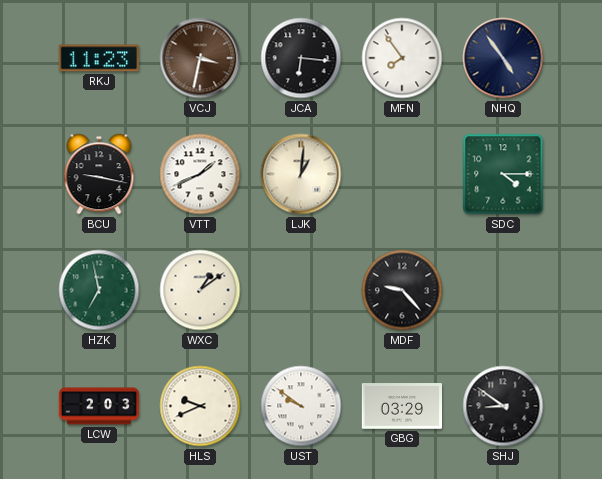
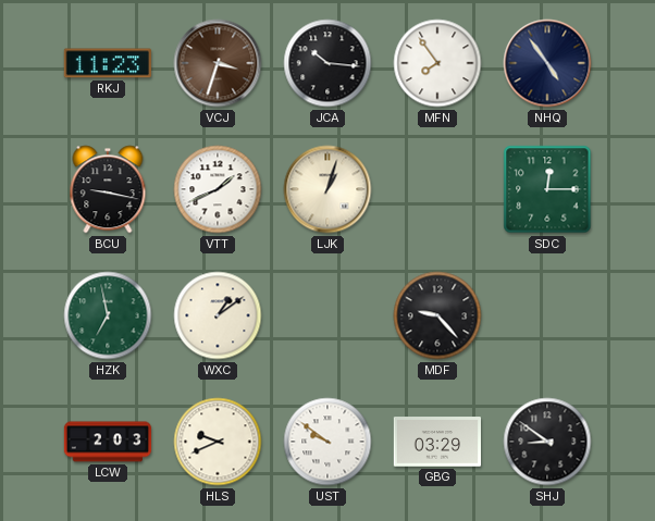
VCJ: 3:32 -> 3:33
JCA: 6:16 -> 10:16
LJK: 1:01 -> 1:03
SDC: 4:15 -> 12:15
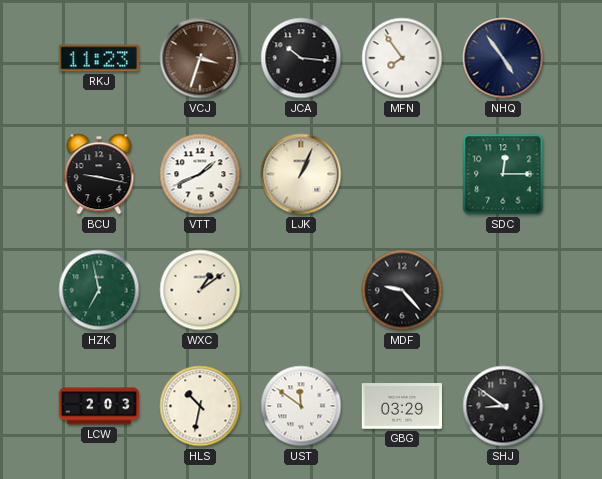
LJK: 1:03 -> 1:04
HLS: 9:41 -> 10:32
UST: 9:51 -> 11:51
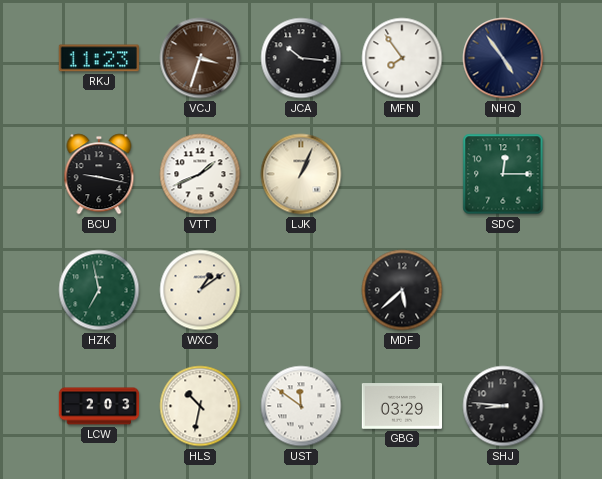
MDF: 9:23 -> 5:38
SHJ: 8:51 -> 8:46
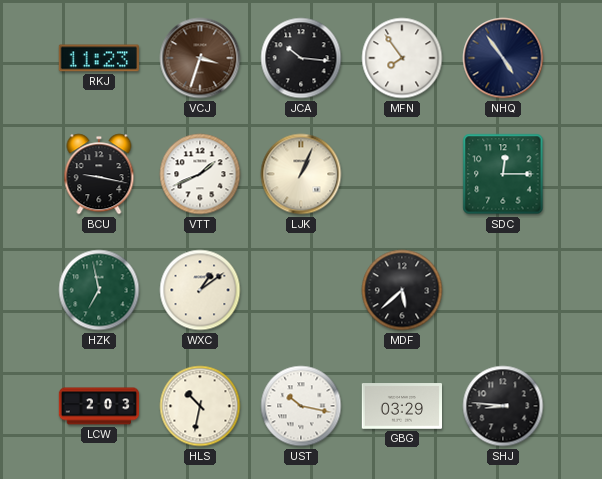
UST: 11:51 -> 10:17
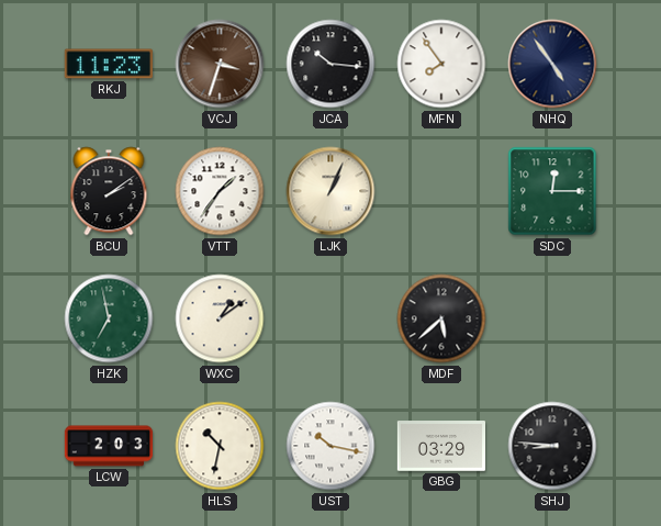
BCU: 9:17 -> 2:09
VTT: 1:41 -> 1:36
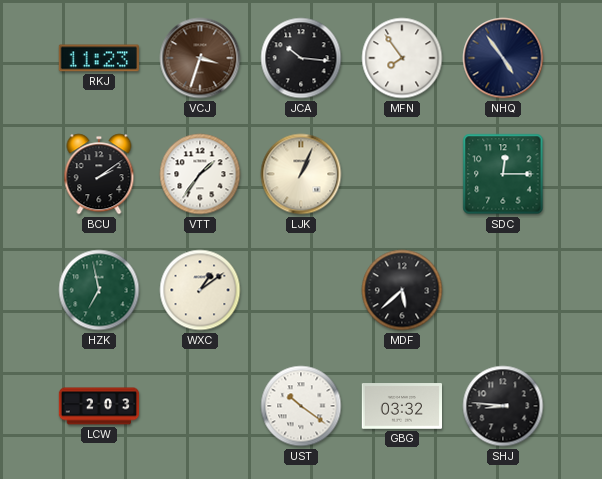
HLS: 10:32 -> none
UST: 10:17 -> 10:21
GBG: 03:29 -> 03:32
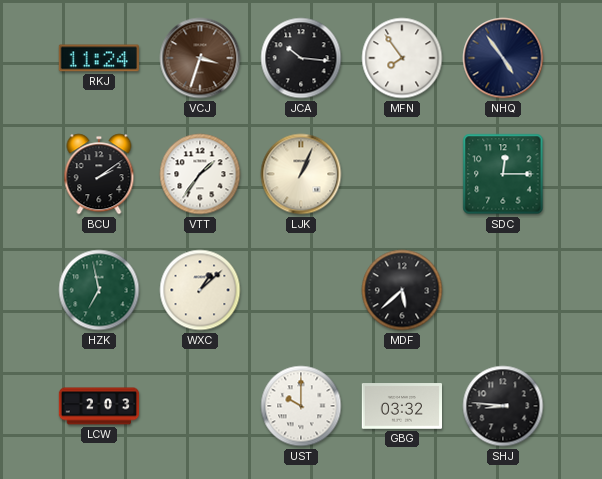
RKJ: 11:23 -> 11:24
WXC: 1:09 -> 1:08
UST: 10:21 -> 10:00
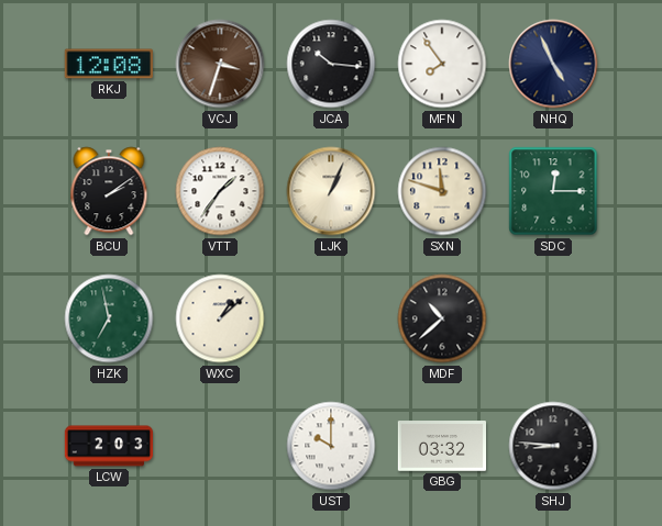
RKJ: 11:24 -> 12:08
NHQ: 4:54 -> 4:56
SXN: none -> 11:48
MDF: 5:38 -> 10:38
